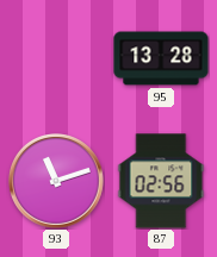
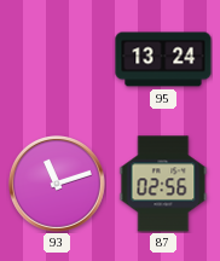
95: 13:28 -> 13:24
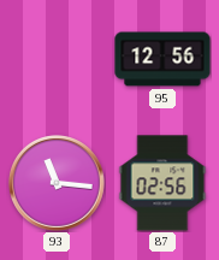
95: 13:24 -> 12:56
93: 11:12 -> 11:16
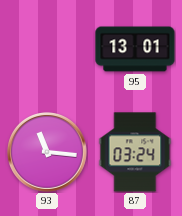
95: 12:56 -> 13:01
87: 02:56 -> 03:24
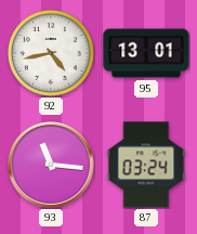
92: none -> 4:43
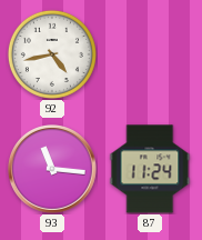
95: 13:01 -> none
87: 03:24 -> 11:24
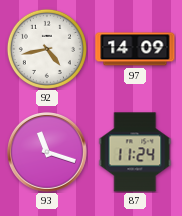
97: none -> 14:09
93: 11:16 -> 11:18
